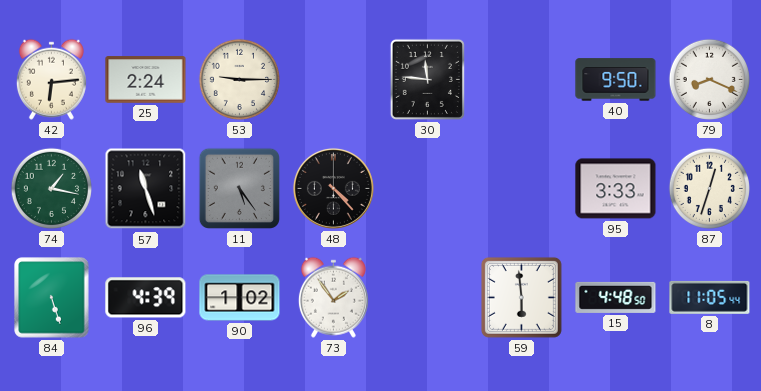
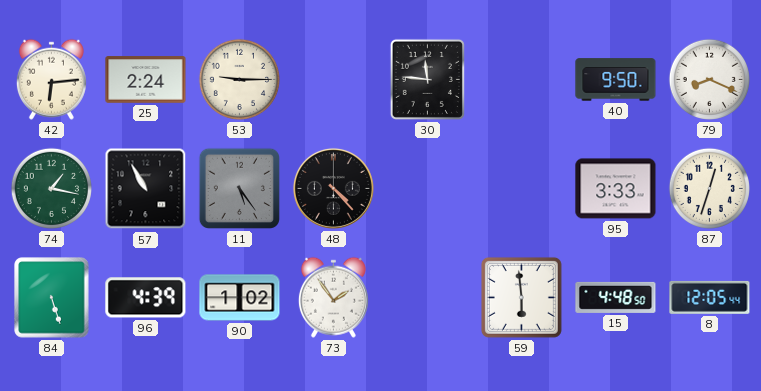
57: 11:27 -> 10:55
8: 11:05 -> 12:05
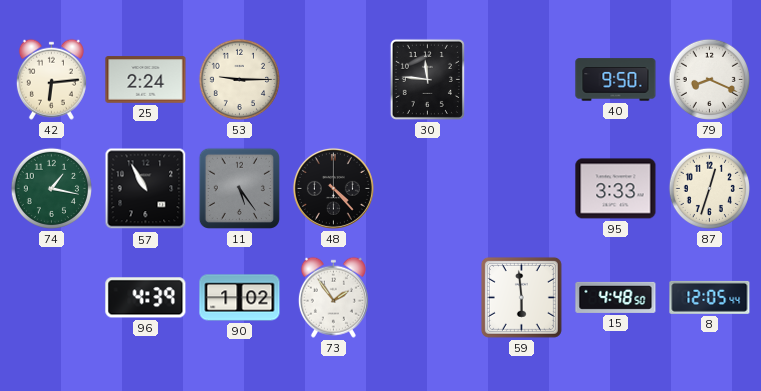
84: 5:27 -> none
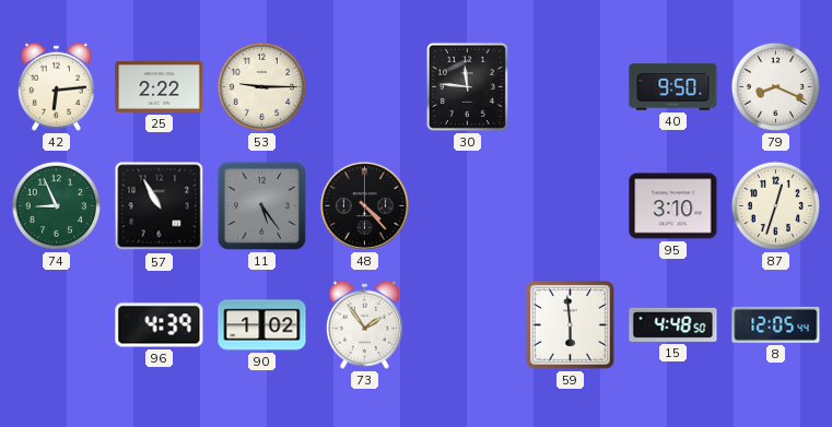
25: 2:24 -> 2:22
74: 1:17 -> 8:56
95: 3:33 -> 3:10
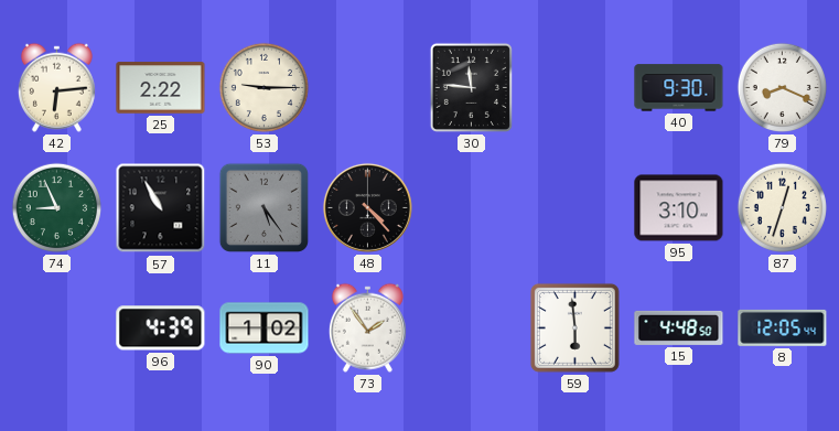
40: 9:50 -> 9:30
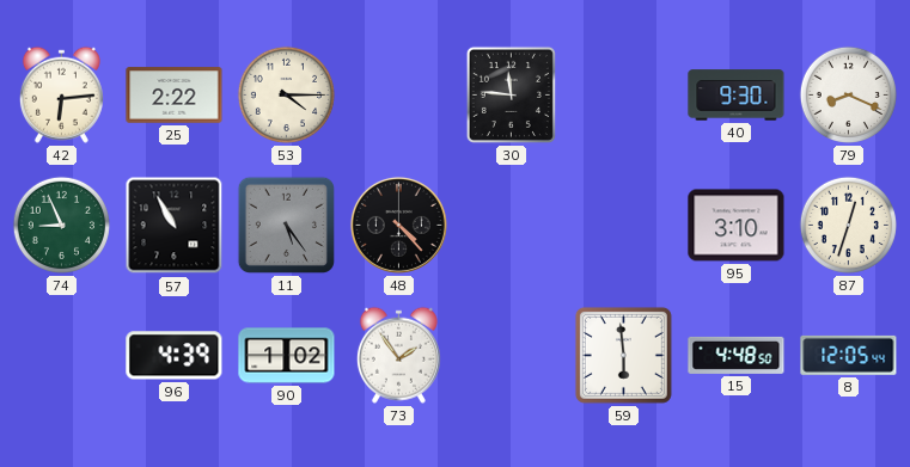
53: 9:15 -> 4:15
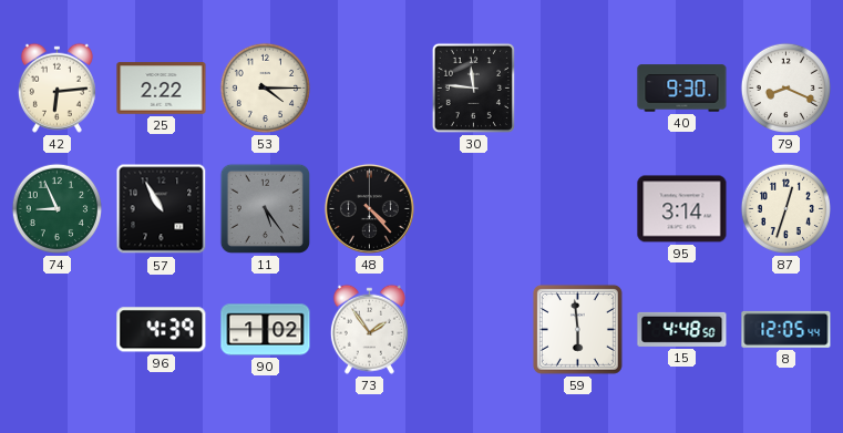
95: 3:10 -> 3:14
